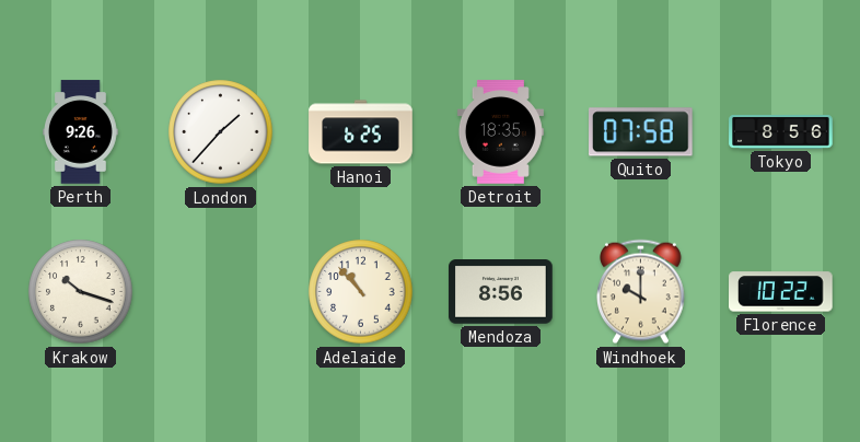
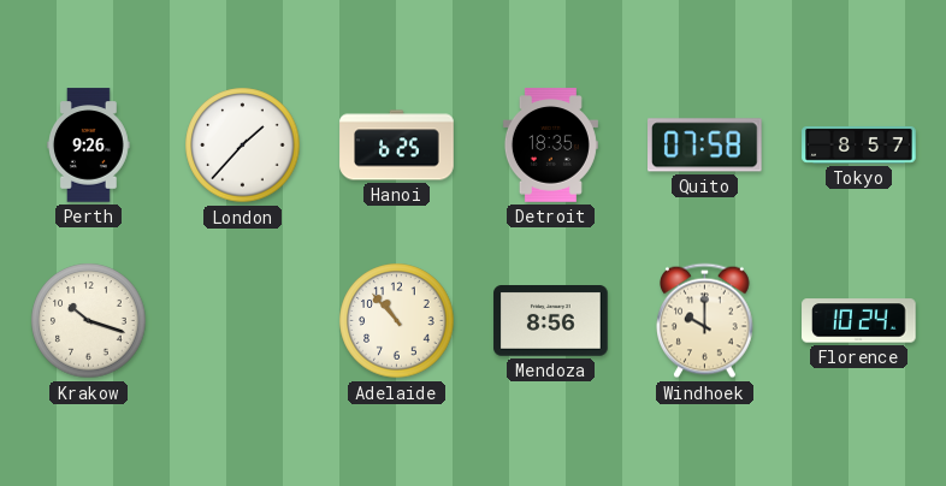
Tokyo: 8:56 -> 8:57
Florence: 10:22 -> 10:24
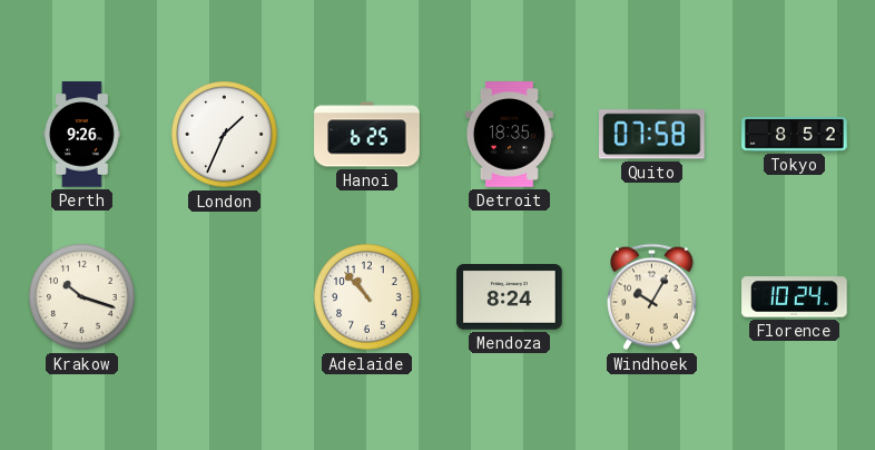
London: 1:37 -> 1:34
Tokyo: 8:57 -> 8:52
Mendoza: 8:56 -> 8:24
Windhoek: 10:00 -> 10:05
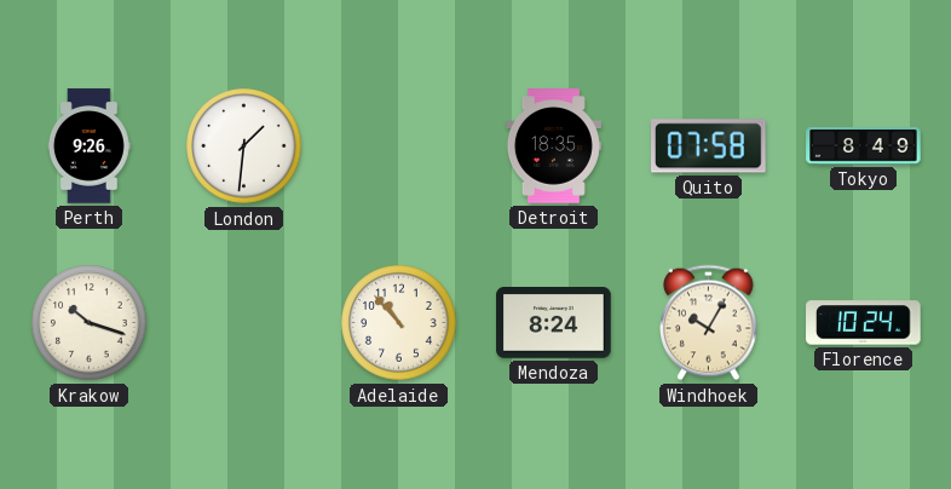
London: 1:34 -> 1:31
Hanoi: 6:25 -> none
Tokyo: 8:52 -> 8:49
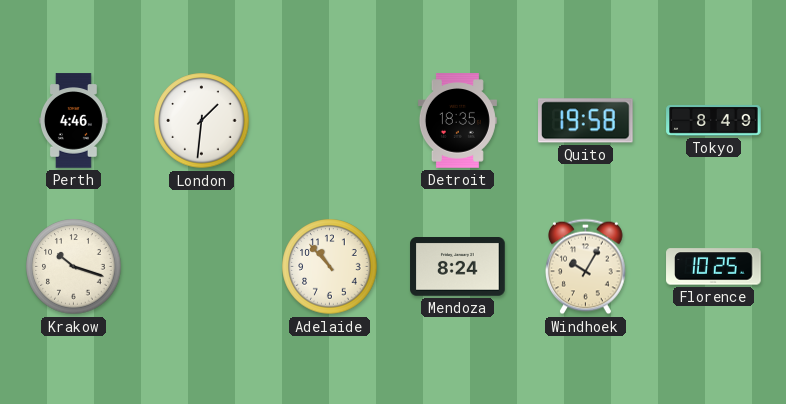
Perth: 9:26 -> 4:46
Quito: 07:58 -> 19:58
Florence: 10:24 -> 10:25
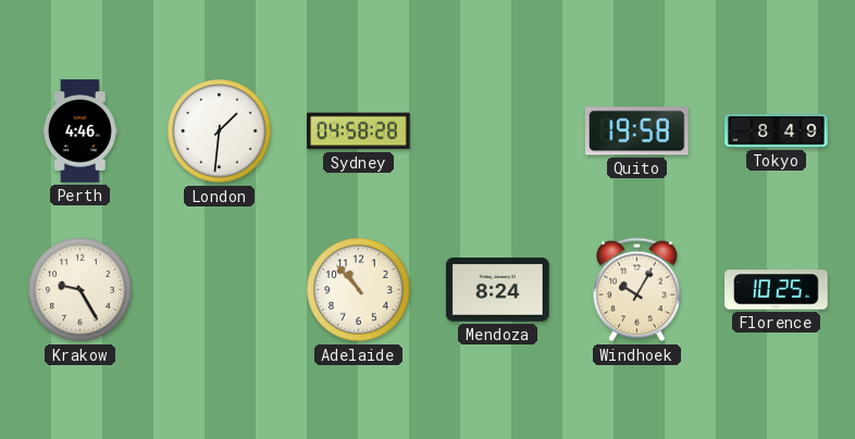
Sydney: none -> 04:58
Detroit: 18:35 -> none
Krakow: 10:18 -> 9:25
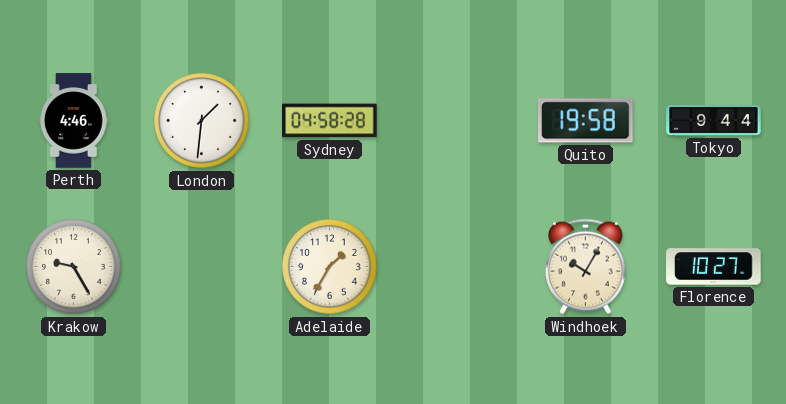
Tokyo: 8:49 -> 9:44
Adelaide: 10:53 -> 1:35
Mendoza: 8:24 -> none
Florence: 10:25 -> 10:27
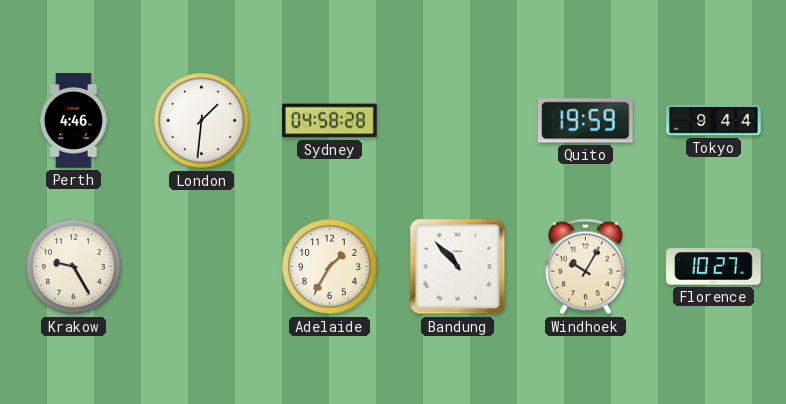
Quito: 19:58 -> 19:59
Bandung: none -> 10:53
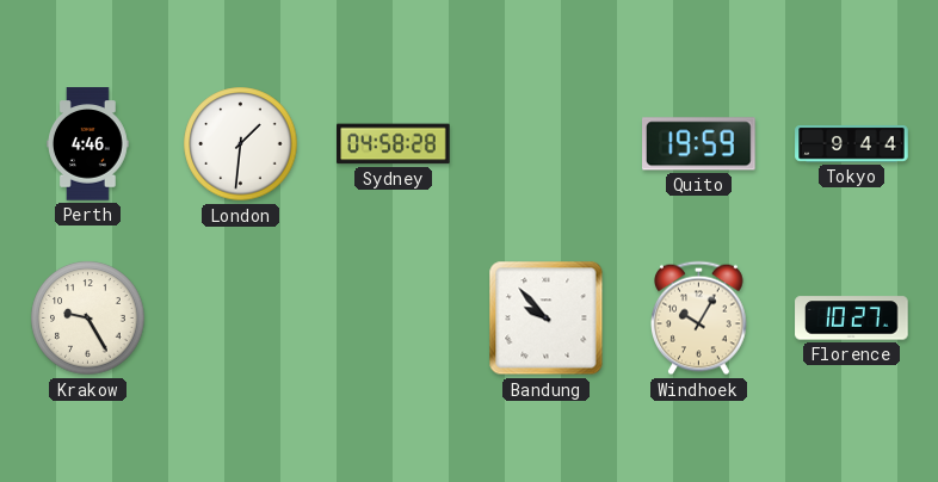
Adelaide: 1:35 -> none
Bandung: 10:53 -> 9:53
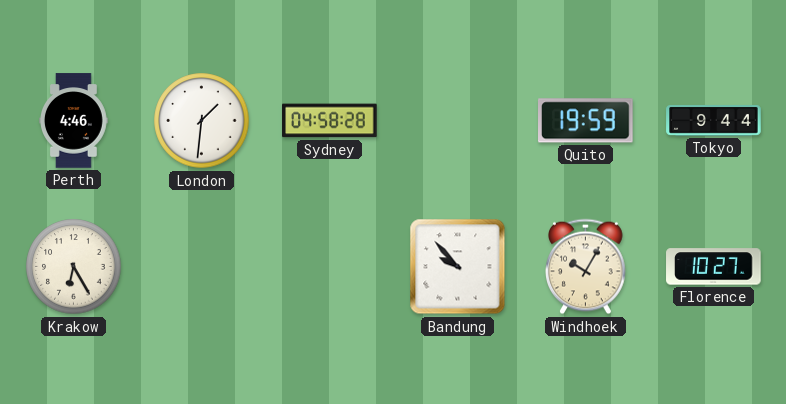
Krakow: 9:25 -> 6:25
